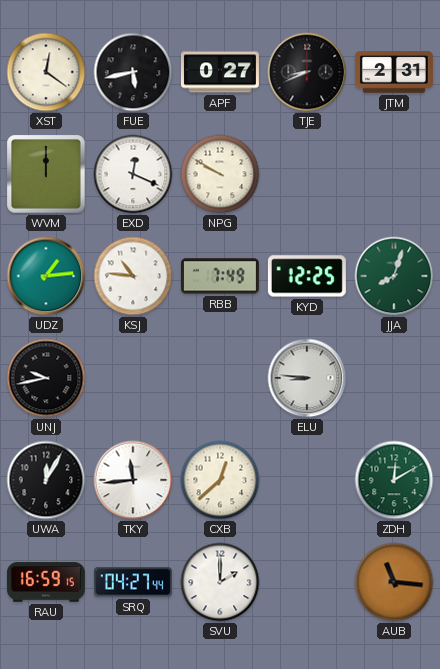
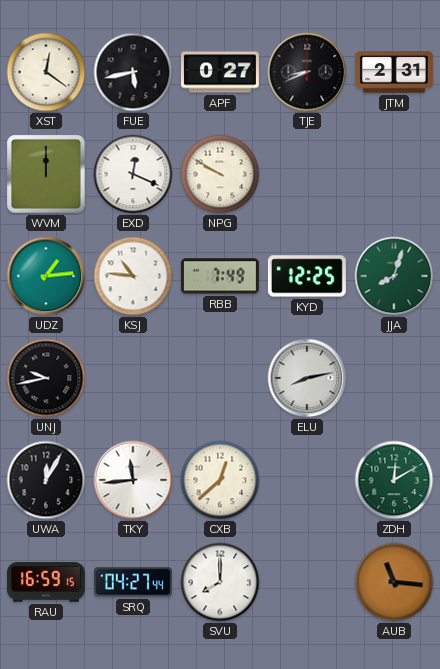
ELU: 8:46 -> 8:13
SVU: 2:00 -> 8:00
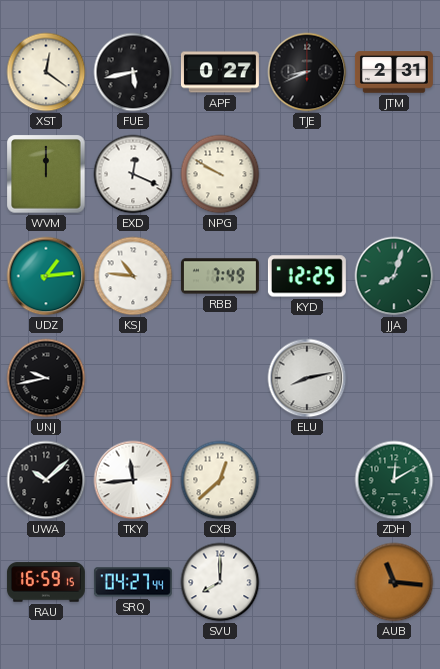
UWA: 12:05 -> 10:08
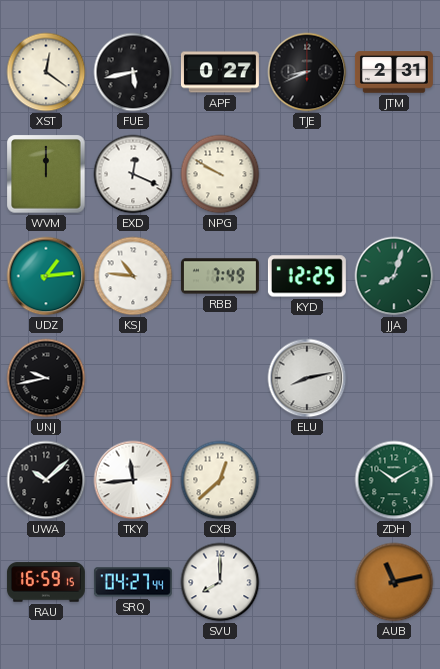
ZDH: 12:10 -> 10:10
AUB: 11:16 -> 11:13
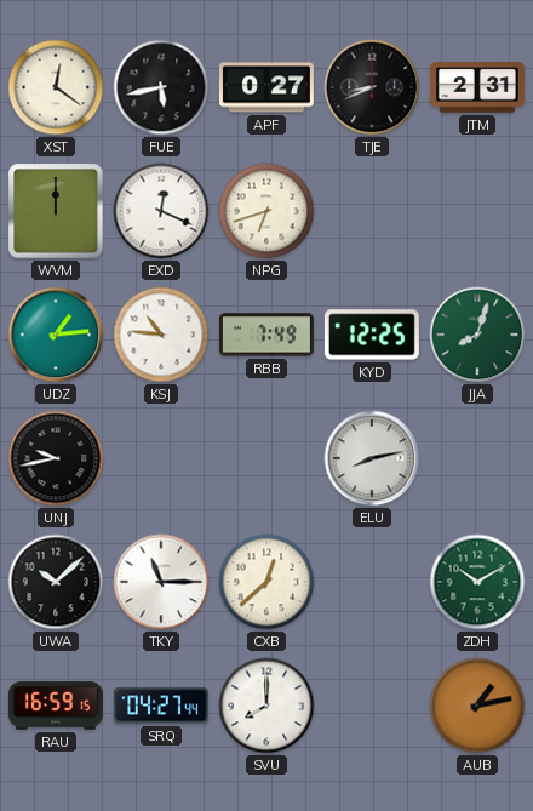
NPG: 9:50 -> 6:42
TKY: 11:44 -> 11:15
AUB: 11:13 -> 1:13
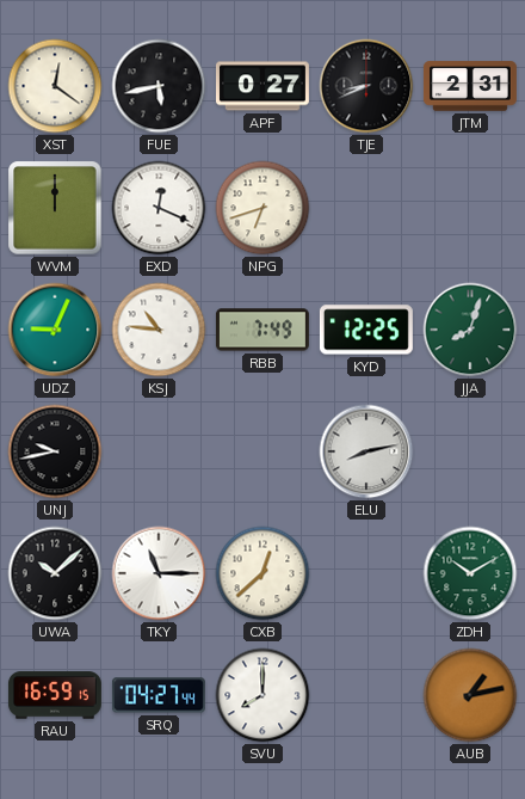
UDZ: 1:14 -> 9:04
